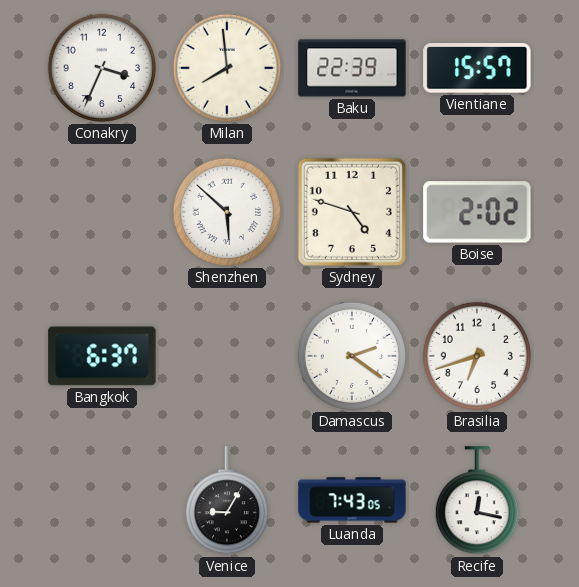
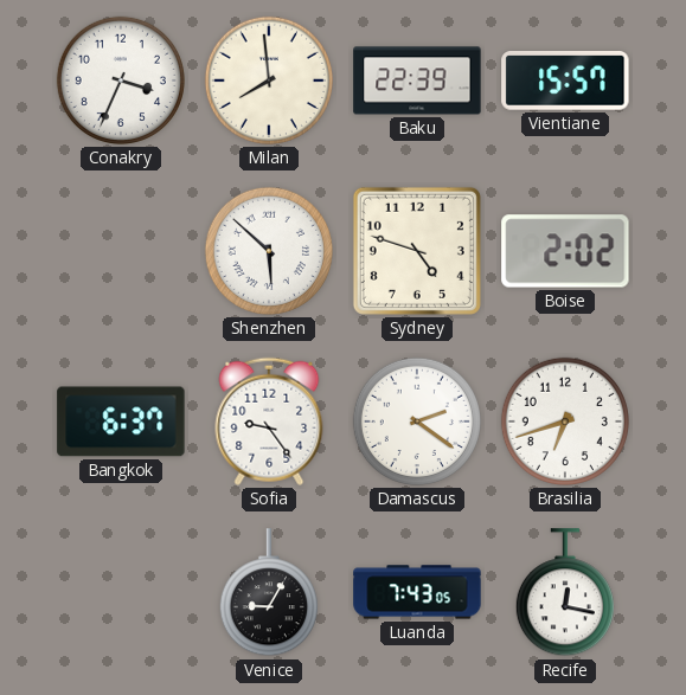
Sofia: none -> 9:24
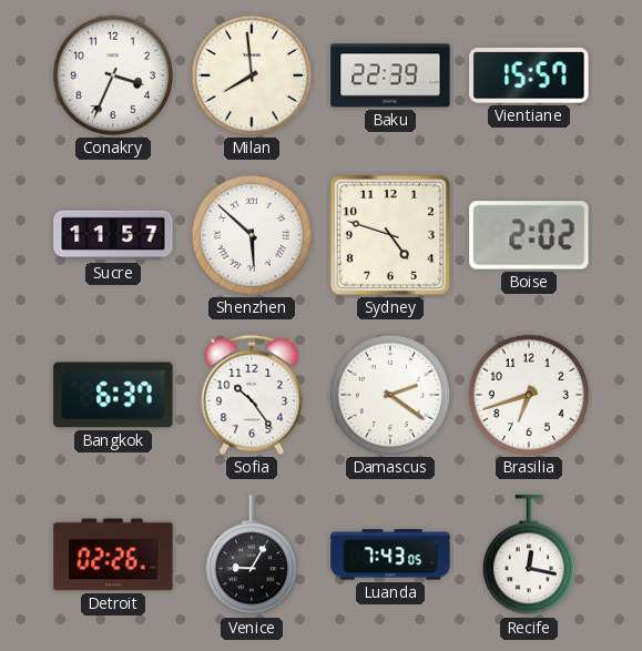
Sucre: none -> 11:57
Sofia: 9:24 -> 10:24
Detroit: none -> 02:26
